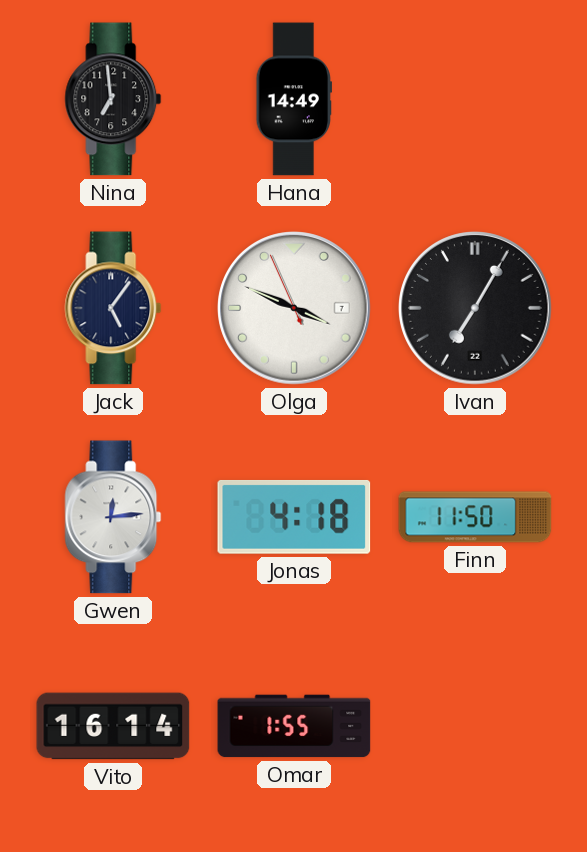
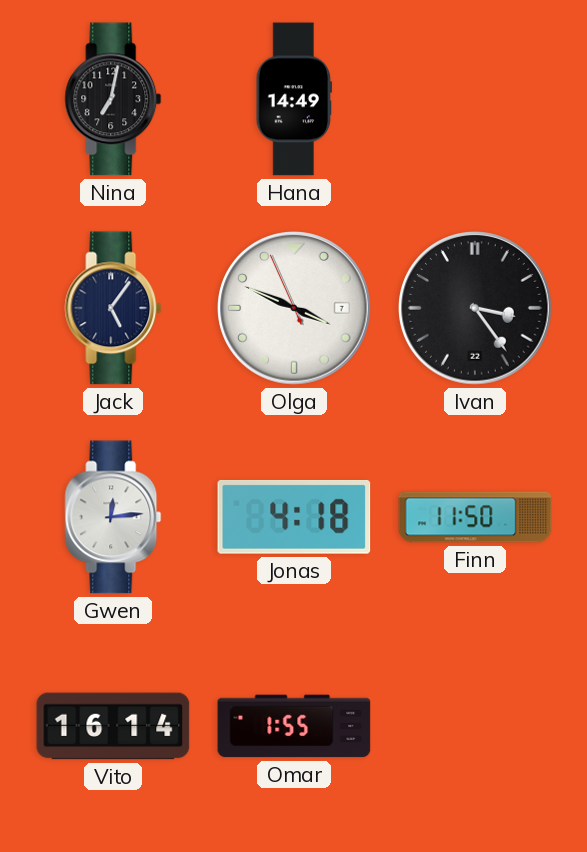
Nina: 6:59 -> 7:02
Ivan: 7:05 -> 3:24
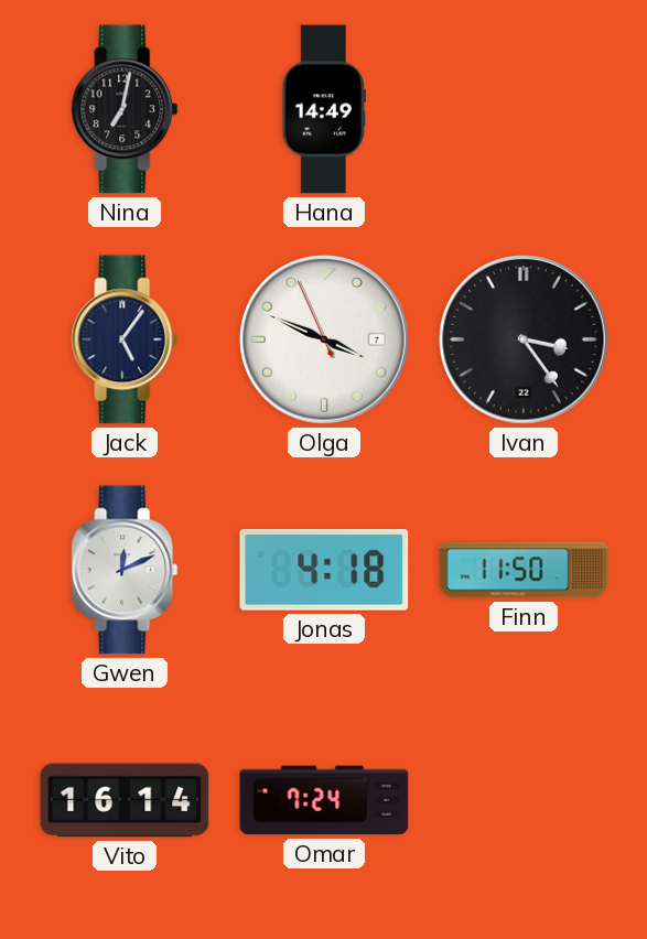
Gwen: 12:14 -> 12:11
Omar: 1:55 -> 7:24
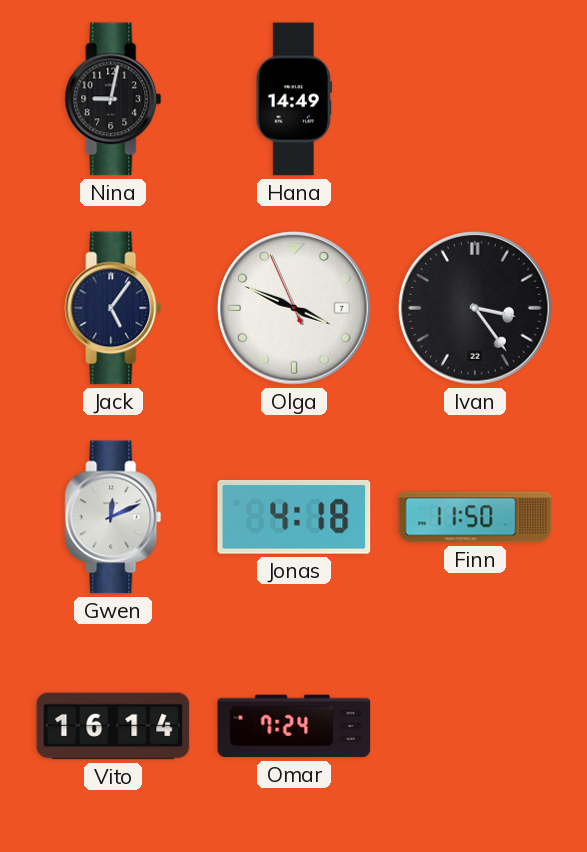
Nina: 7:02 -> 9:02
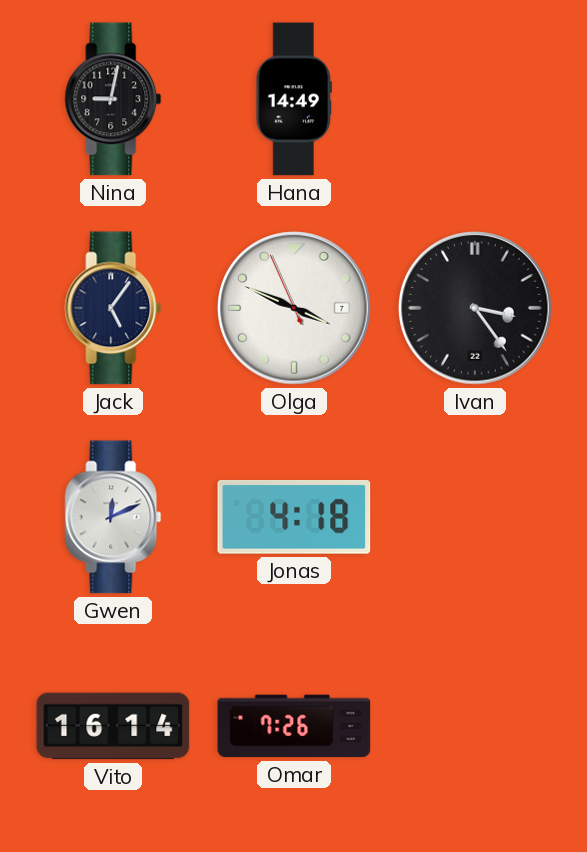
Finn: 11:50 -> none
Omar: 7:24 -> 7:26
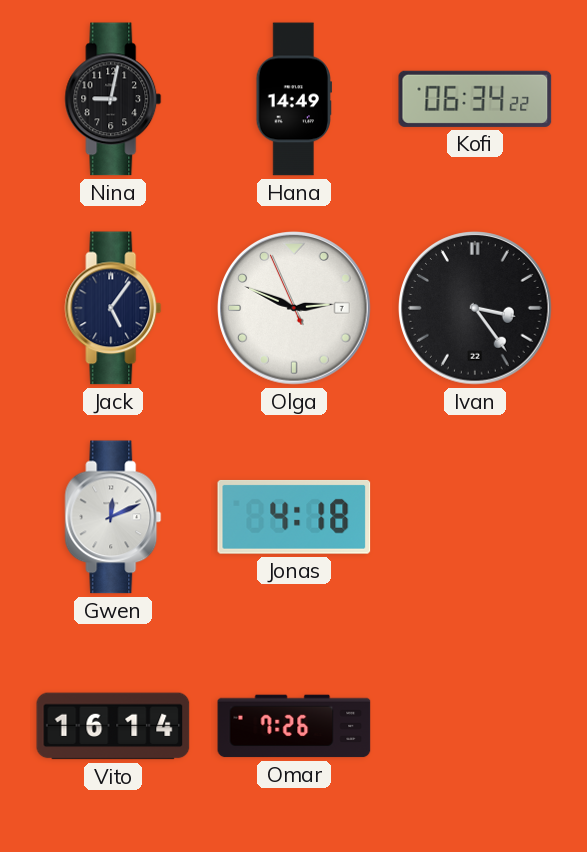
Kofi: none -> 06:34
Olga: 3:48 -> 2:48
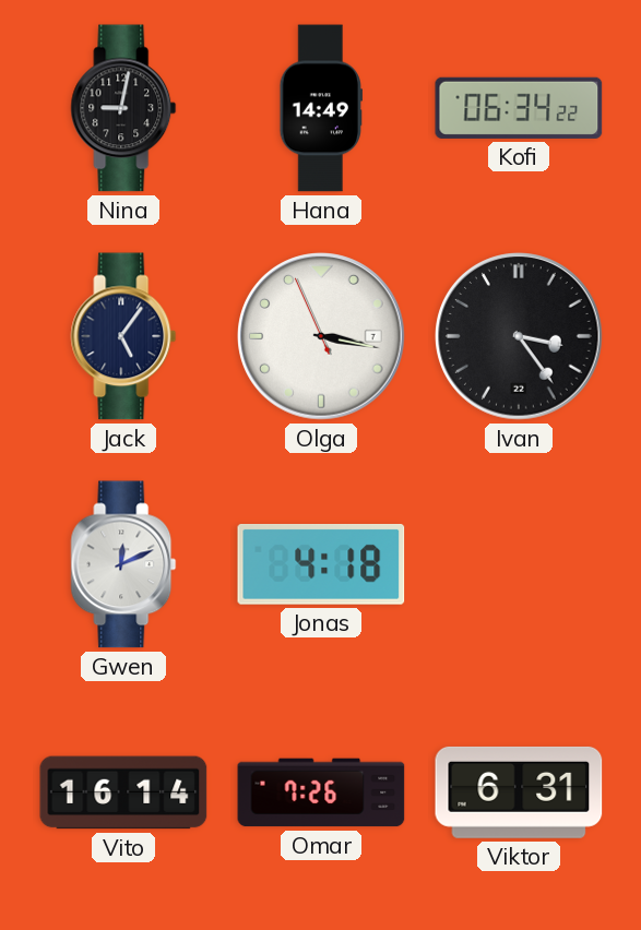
Olga: 2:48 -> 3:16
Viktor: none -> 6:31
